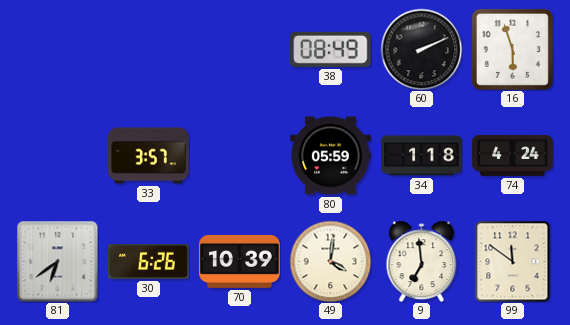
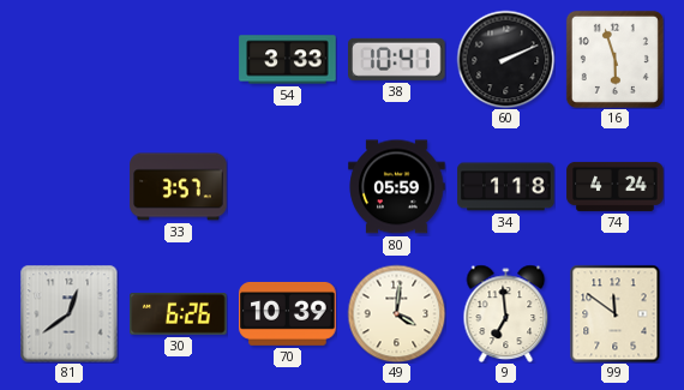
54: none -> 3:33
38: 08:49 -> 10:41
81: 6:39 -> 12:39
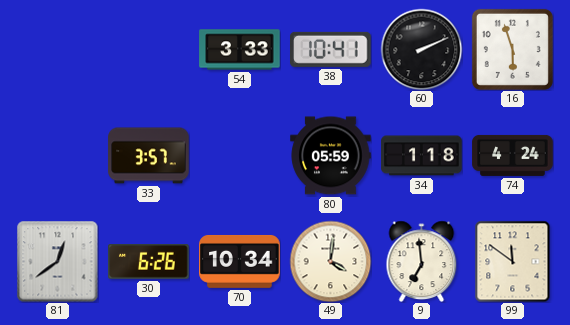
70: 10:39 -> 10:34
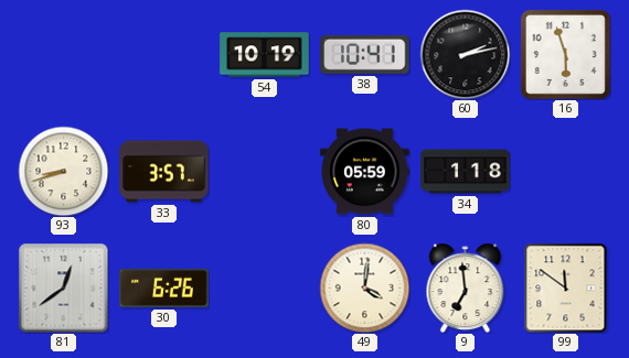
54: 3:33 -> 10:19
60: 2:11 -> 2:13
93: none -> 8:42
74: 4:24 -> none
70: 10:34 -> none
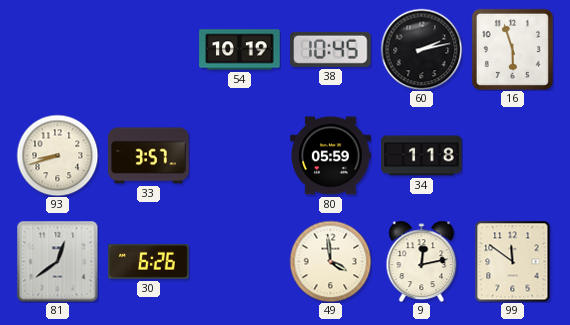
38: 10:41 -> 10:45
49: 4:01 -> 3:59
9: 6:59 -> 12:13
